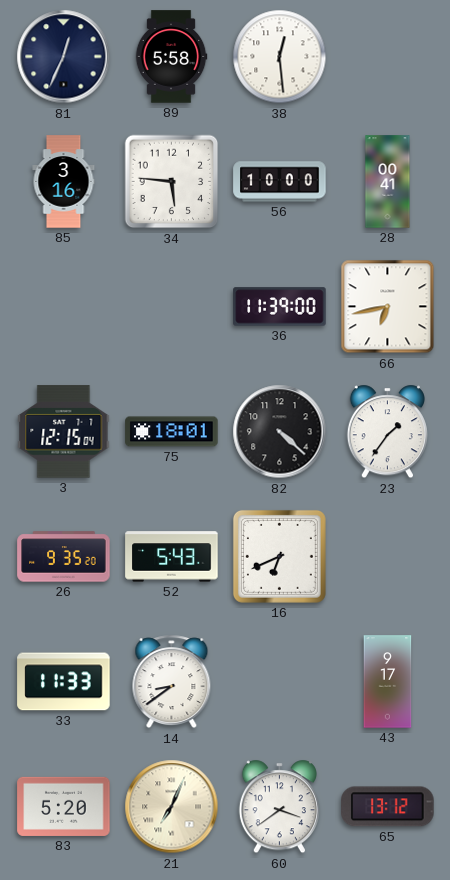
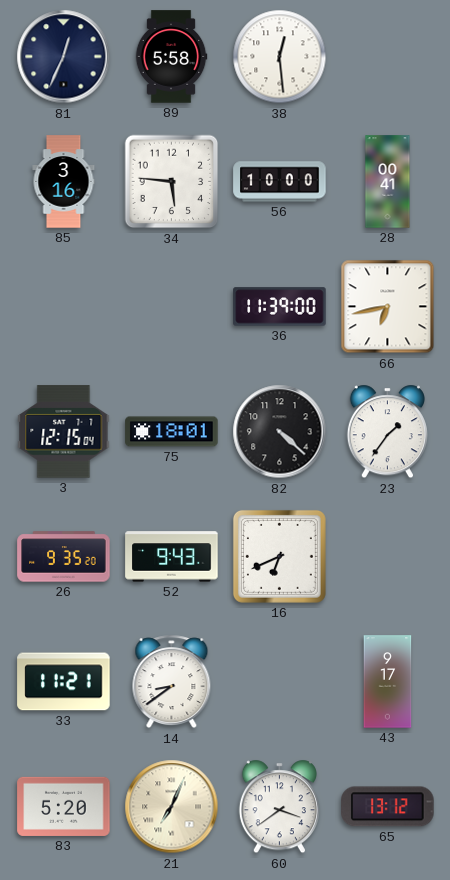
52: 5:43 -> 9:43
33: 11:33 -> 11:21
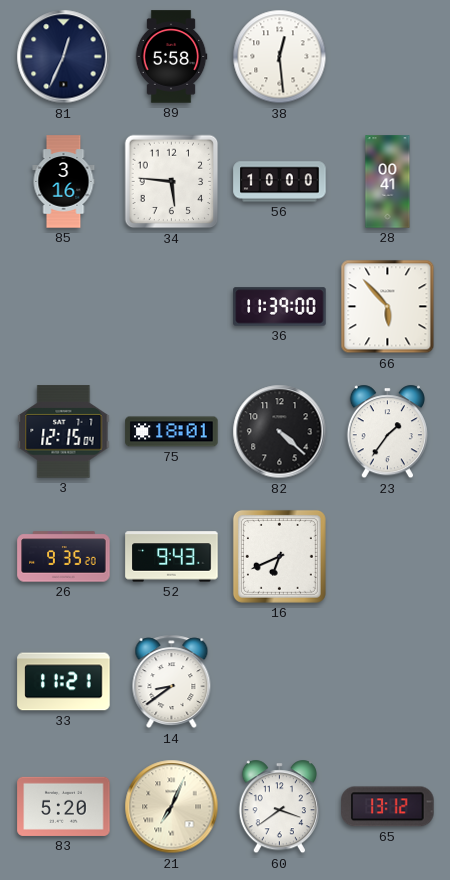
66: 6:43 -> 5:53
43: 9:17 -> none
